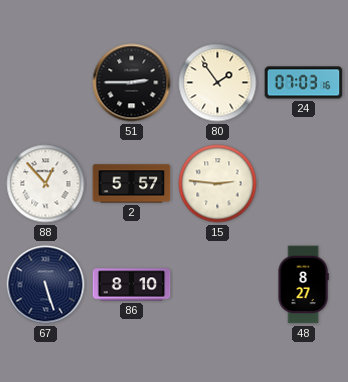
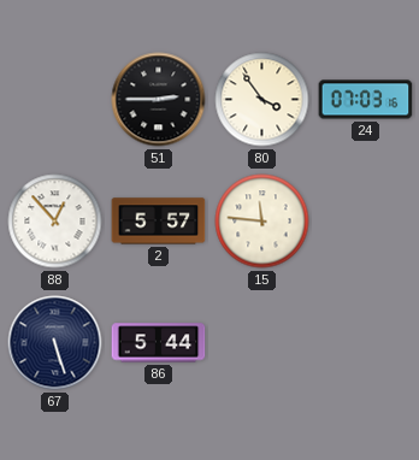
80: 1:54 -> 3:54
15: 2:46 -> 11:46
86: 8:10 -> 5:44
48: 8:27 -> none
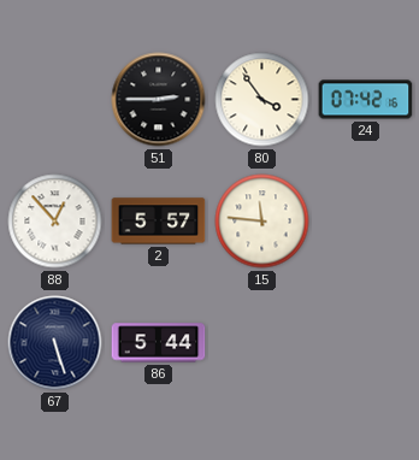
24: 07:03 -> 07:42
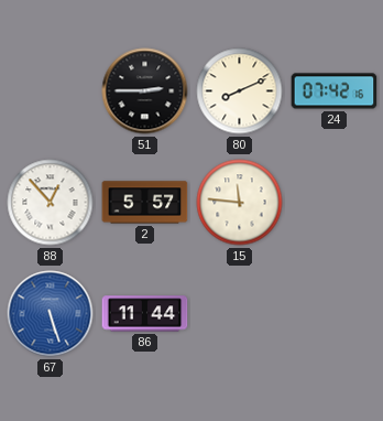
80: 3:54 -> 8:11
67 dial: navy -> blue
86: 5:44 -> 11:44
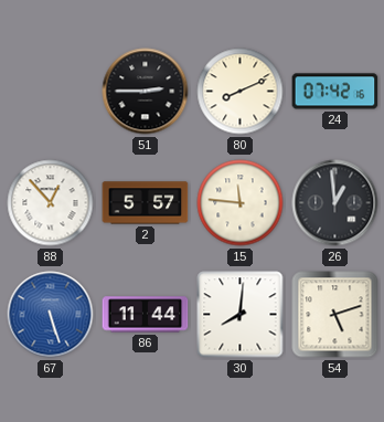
26: none -> 12:59
30: none -> 8:01
54: none -> 5:12
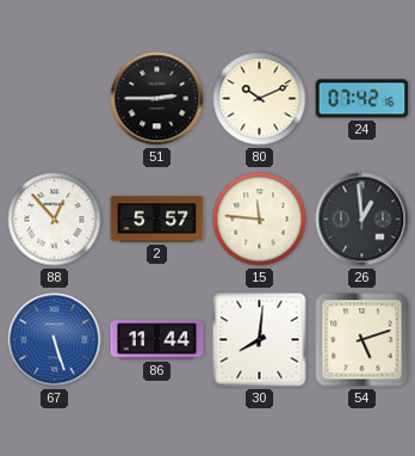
80: 8:11 -> 10:11
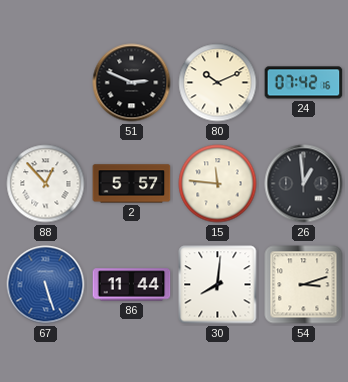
51: 2:45 -> 2:49
54: 5:12 -> 3:12
